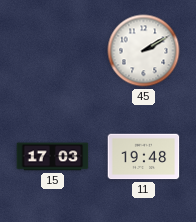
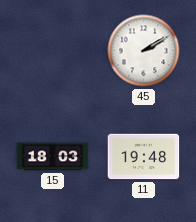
15: 17:03 -> 18:03
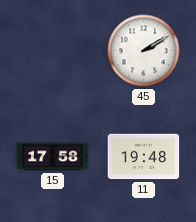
15: 18:03 -> 17:58
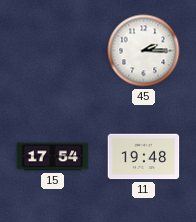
45: 2:10 -> 2:15
15: 17:58 -> 17:54
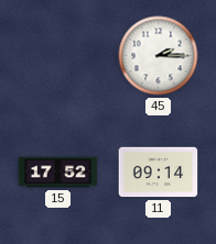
15: 17:54 -> 17:52
11: 19:48 -> 09:14
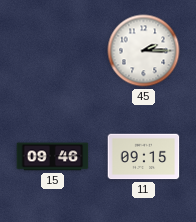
15: 17:52 -> 09:46
11: 09:14 -> 09:15
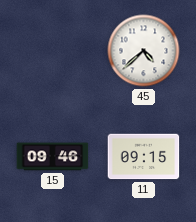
45: 2:15 -> 4:38
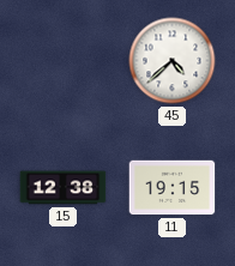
15: 09:46 -> 12:38
11: 09:15 -> 19:15
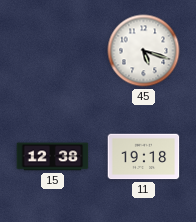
45: 4:38 -> 5:18
11: 19:15 -> 19:18
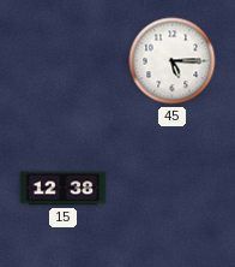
45: 5:18 -> 5:15
11: 19:18 -> none
